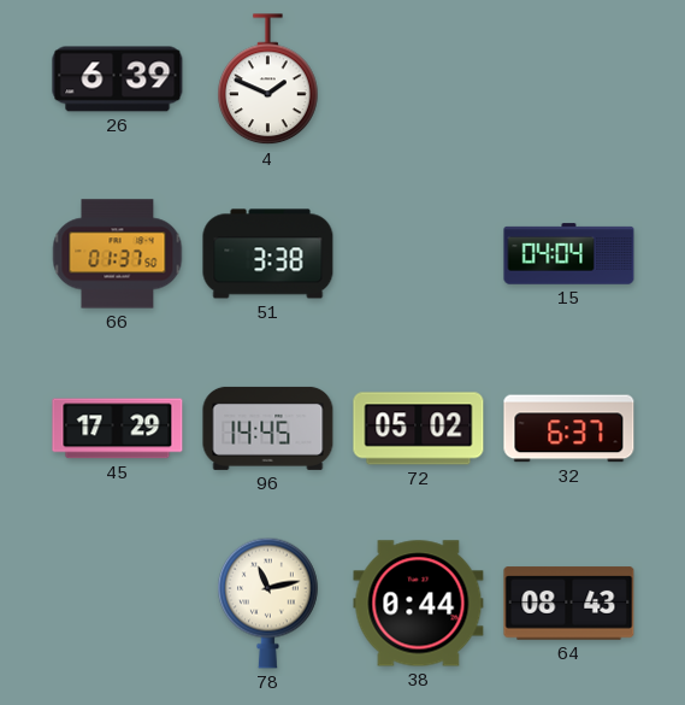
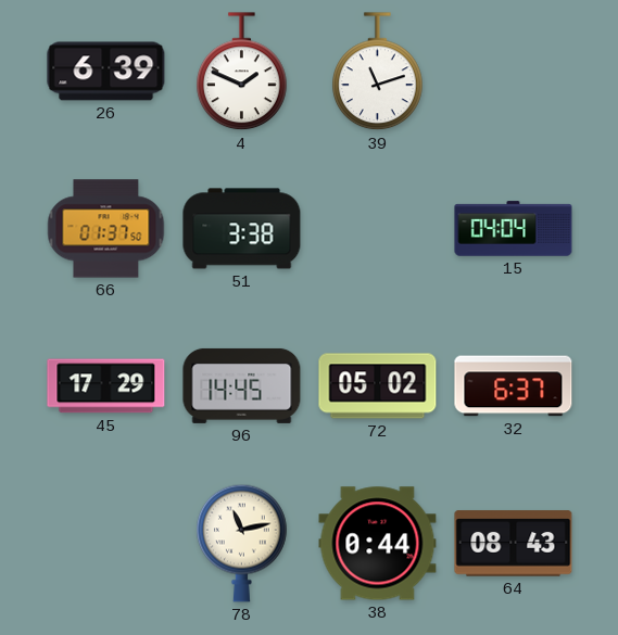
39: none -> 11:12
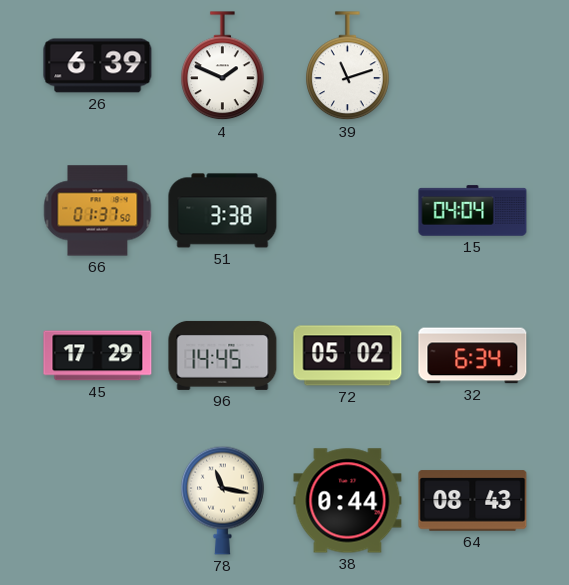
32: 6:37 -> 6:34
78: 11:13 -> 11:17
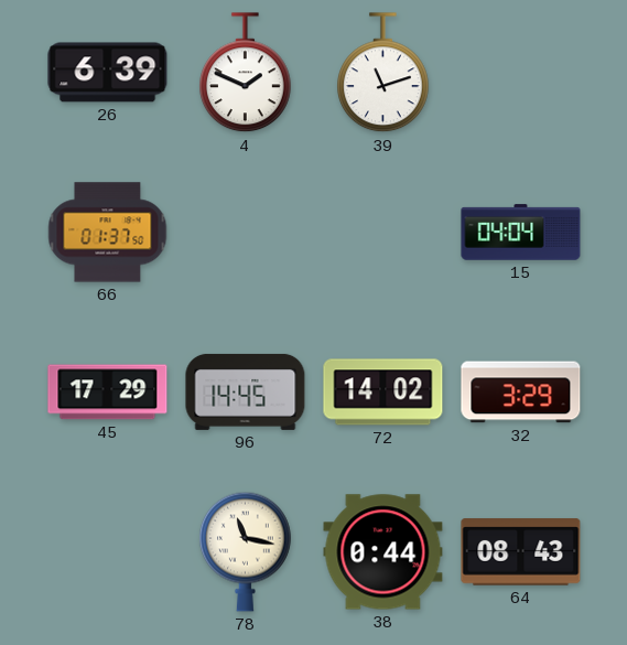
51: 3:38 -> none
72: 05:02 -> 14:02
32: 6:34 -> 3:29
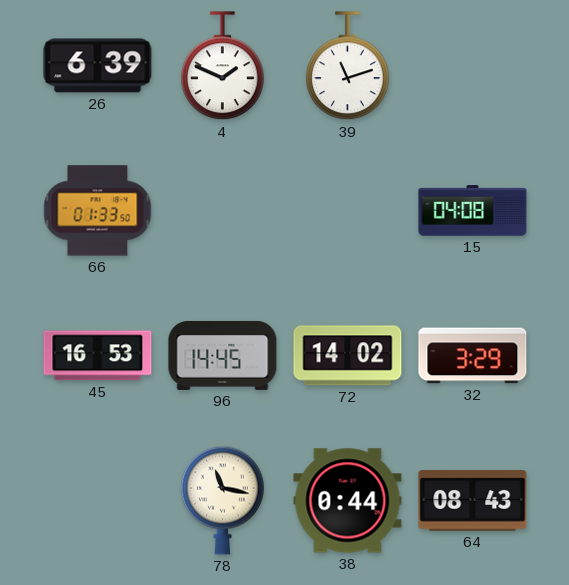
66: 01:37 -> 01:33
15: 04:04 -> 04:08
45: 17:29 -> 16:53
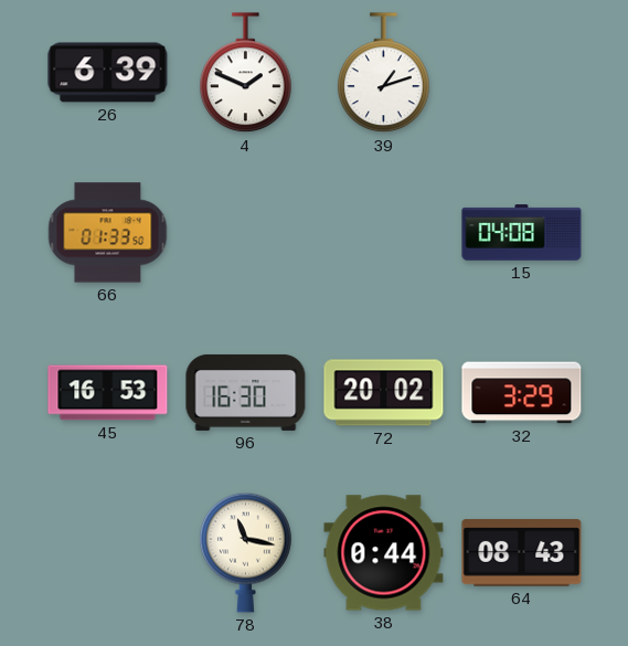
39: 11:12 -> 1:12
96: 14:45 -> 16:30
72: 14:02 -> 20:02
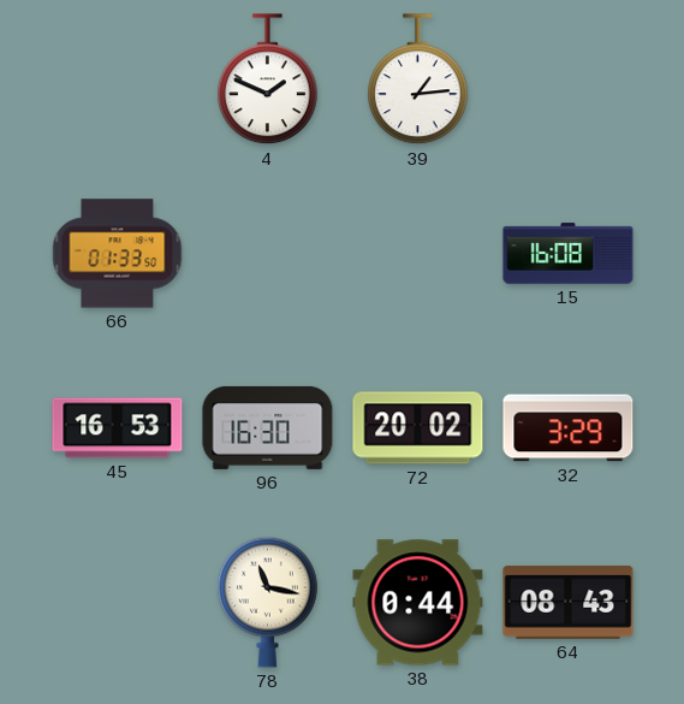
26: 6:39 -> none
39: 1:12 -> 1:14
15: 04:08 -> 16:08
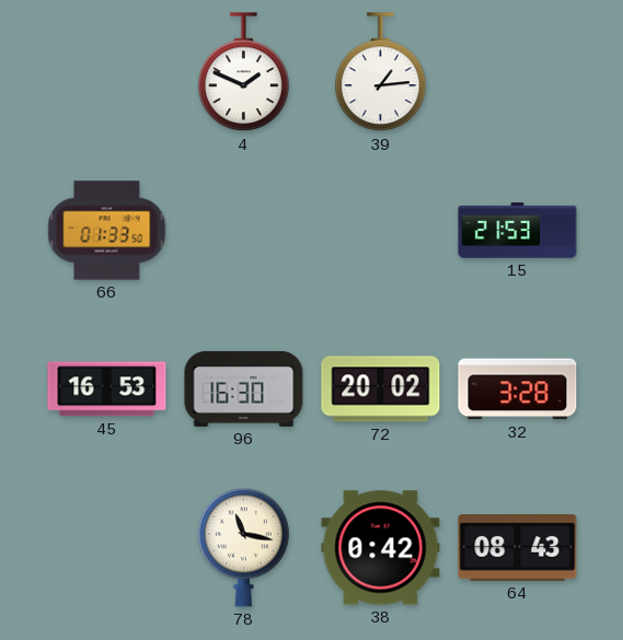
15: 16:08 -> 21:53
32: 3:29 -> 3:28
38: 0:44 -> 0:42
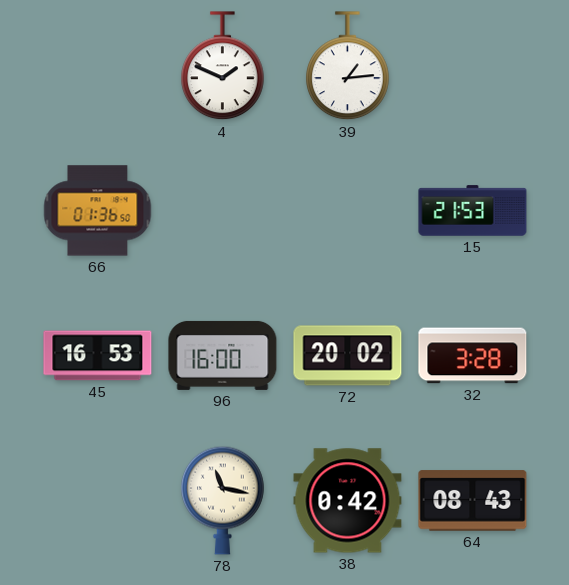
66: 01:33 -> 01:36
96: 16:30 -> 16:00
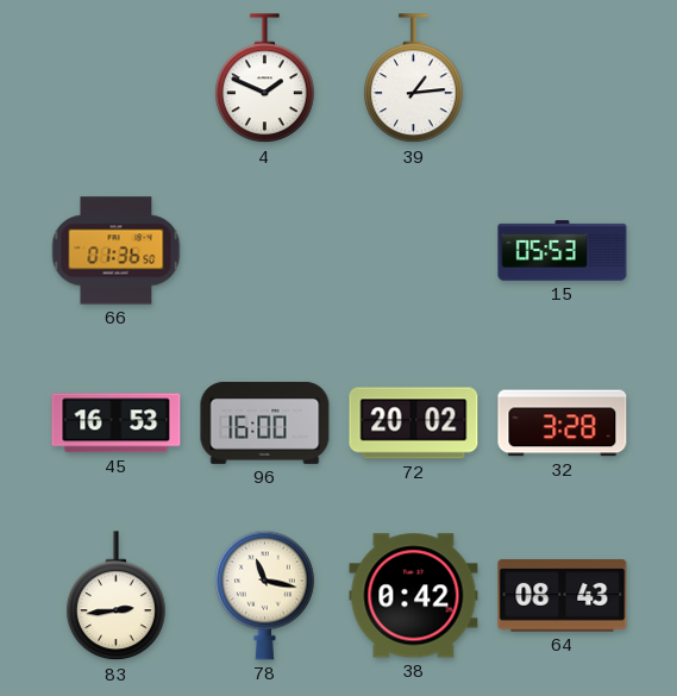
15: 21:53 -> 05:53
83: none -> 2:44
